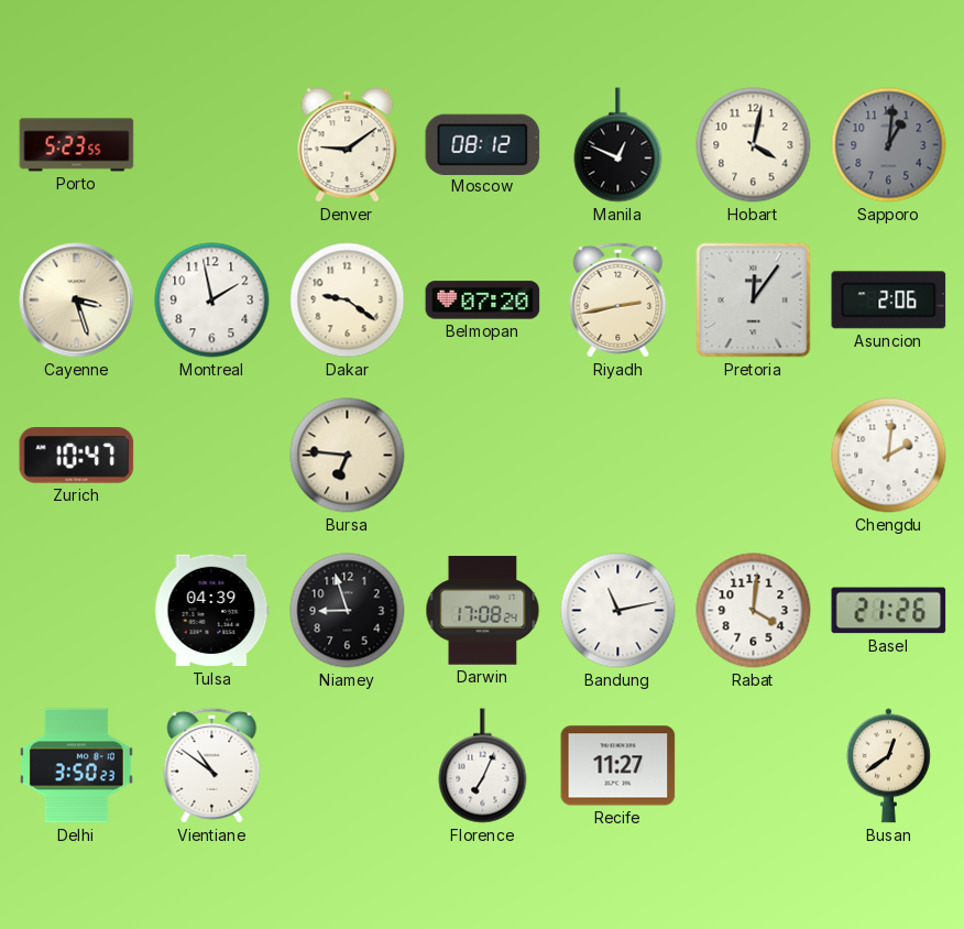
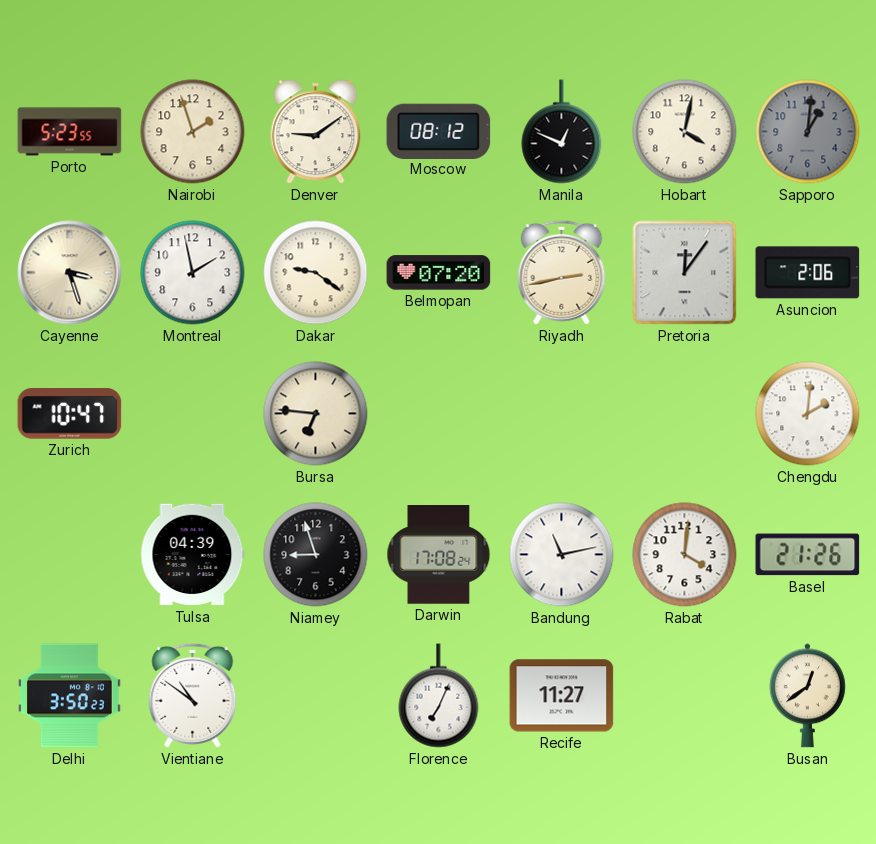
Nairobi: none -> 1:57
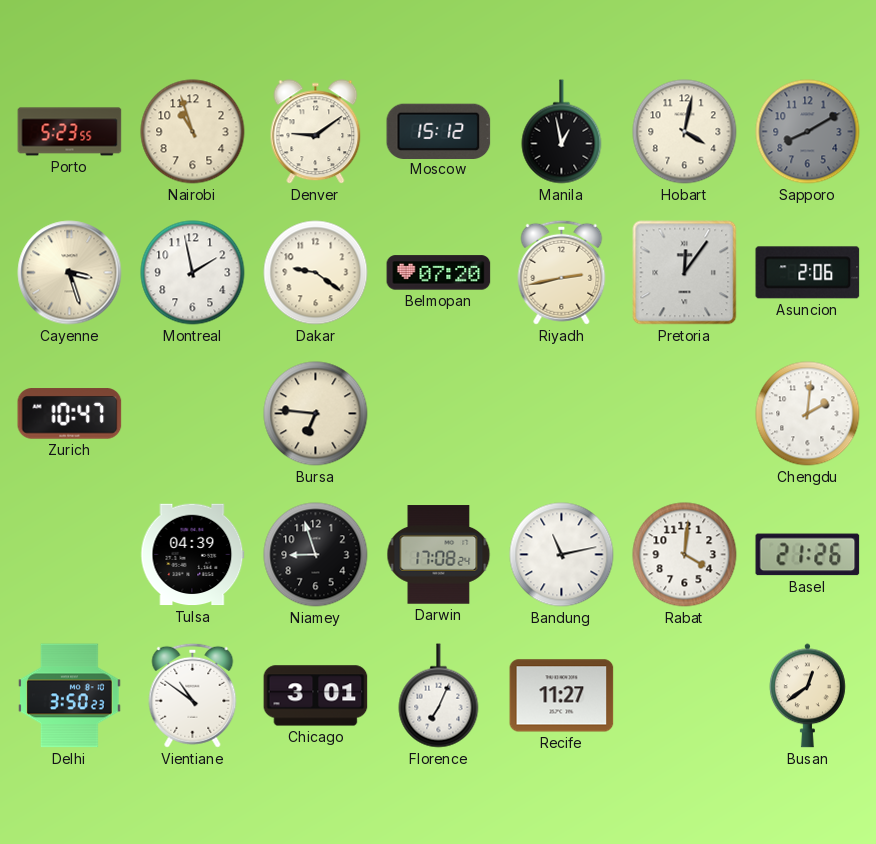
Nairobi: 1:57 -> 10:57
Moscow: 08:12 -> 15:12
Manila: 12:49 -> 12:58
Sapporo: 1:01 -> 8:10
Chicago: none -> 3:01
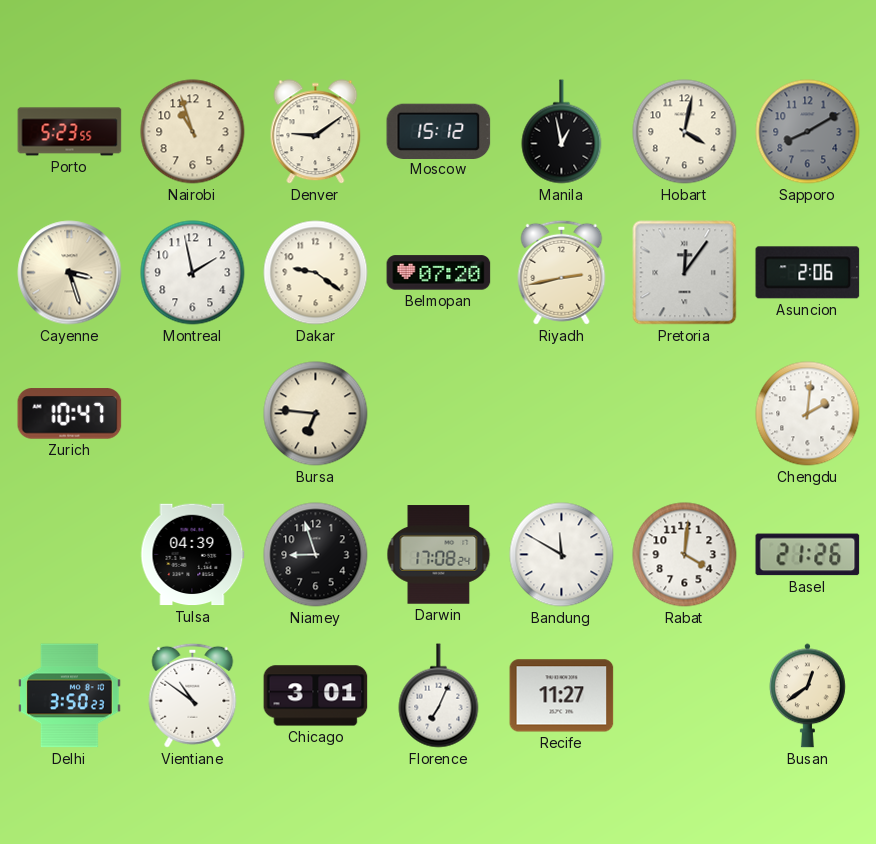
Bandung: 11:13 -> 11:50
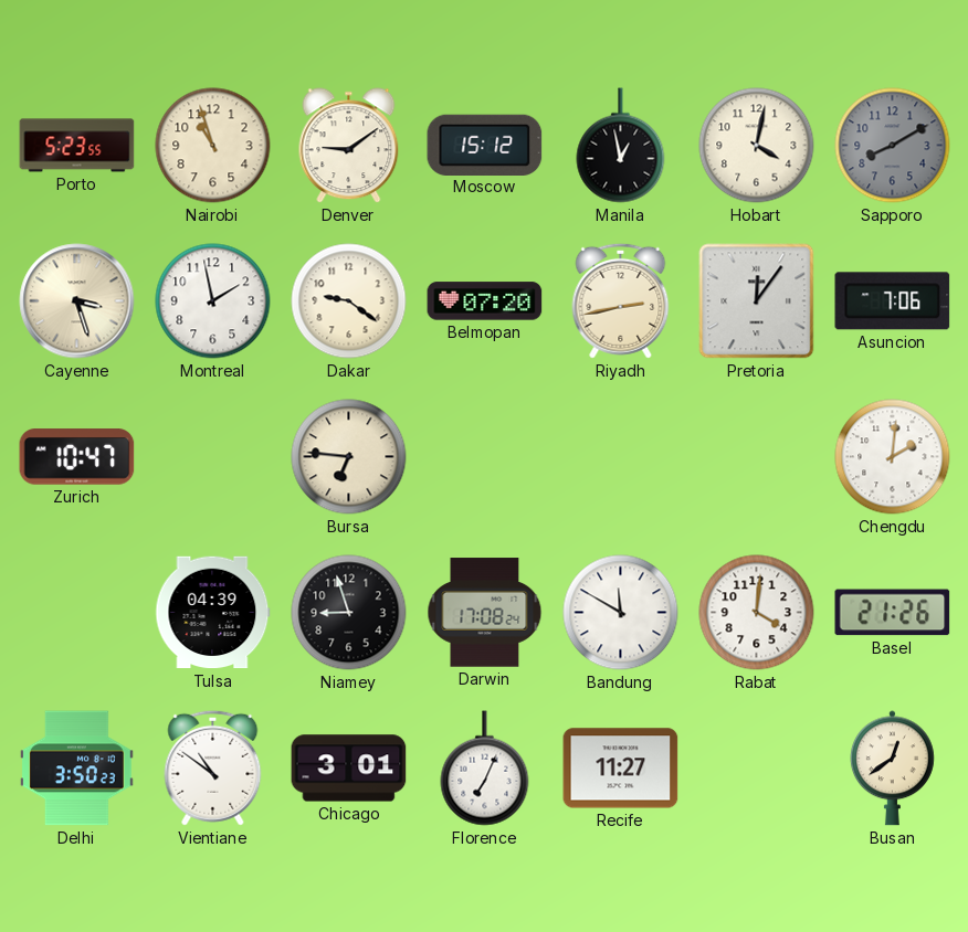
Asuncion: 2:06 -> 7:06
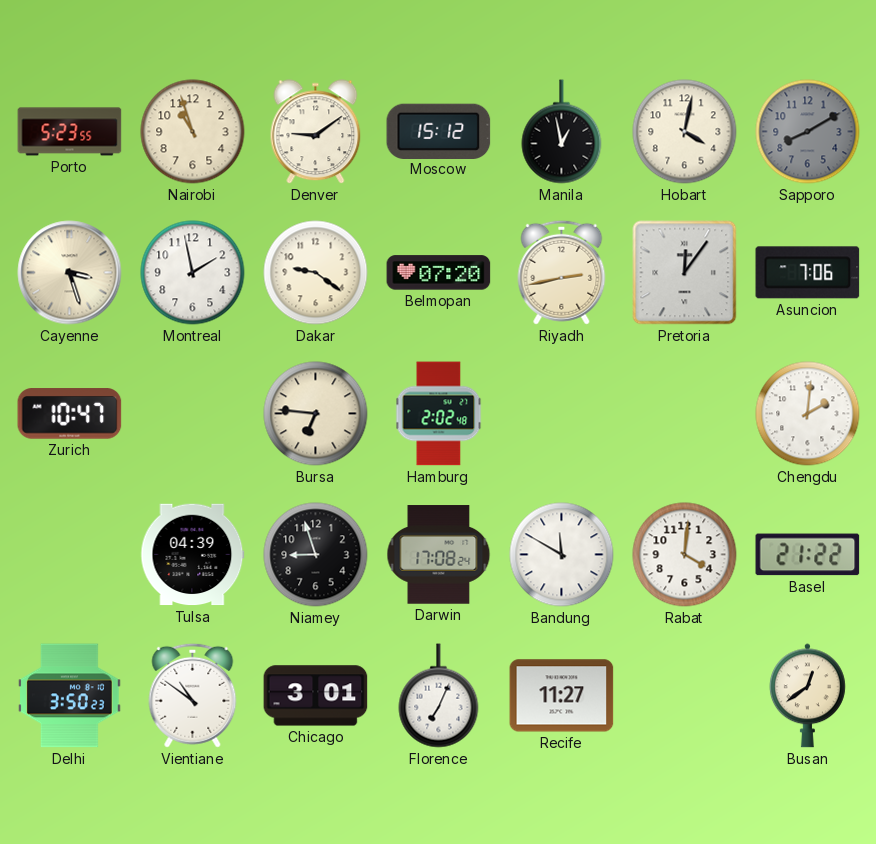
Hamburg: none -> 2:02
Basel: 21:26 -> 21:22
